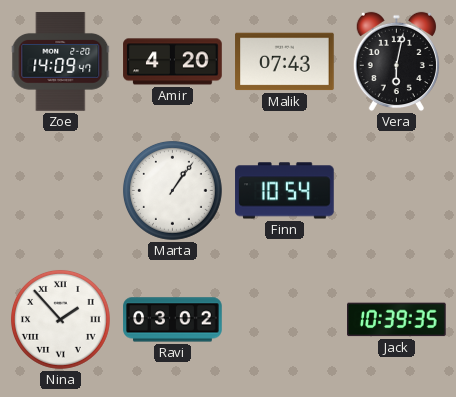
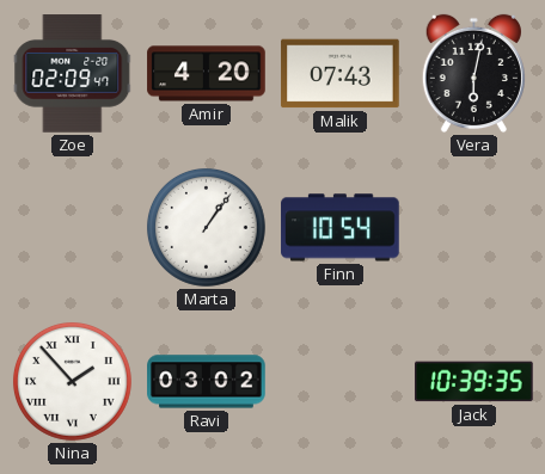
Zoe: 14:09 -> 02:09
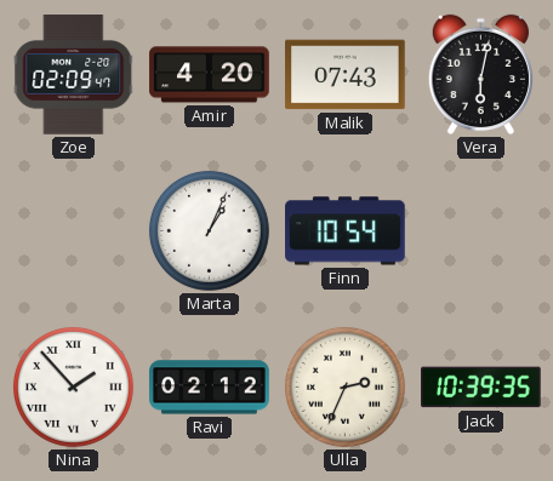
Marta: 1:06 -> 1:04
Ravi: 03:02 -> 02:12
Ulla: none -> 2:34
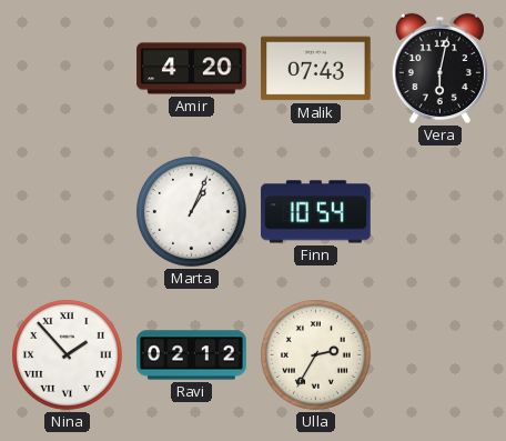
Zoe: 02:09 -> none
Ulla: 2:34 -> 2:35
Jack: 10:39 -> none
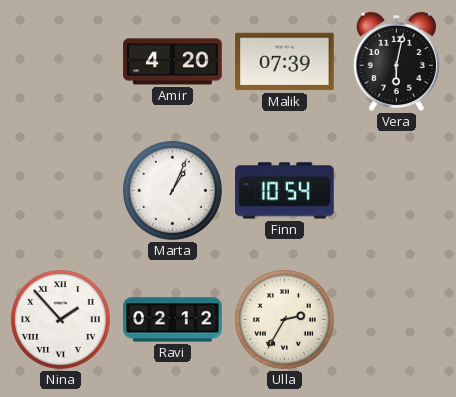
Malik: 07:43 -> 07:39
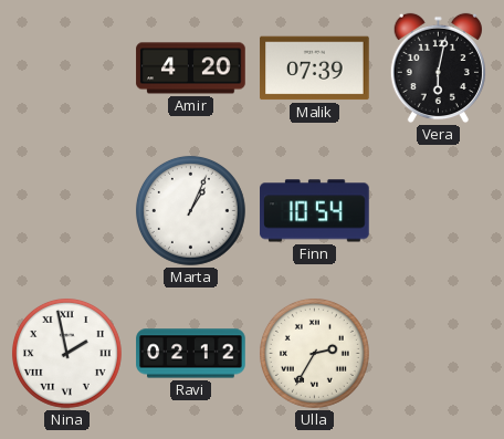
Nina: 1:53 -> 1:58
